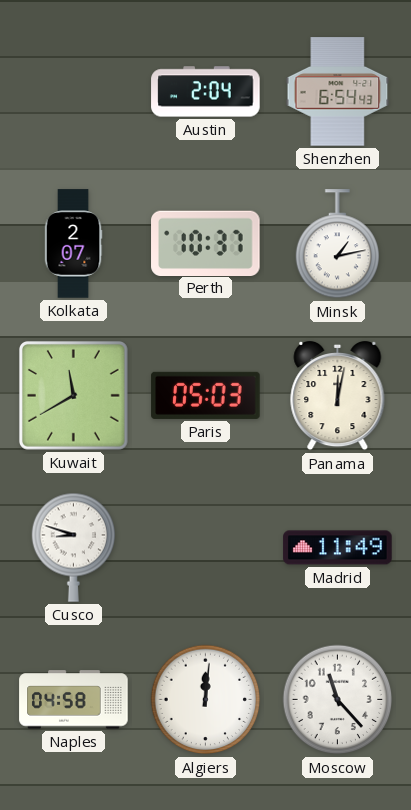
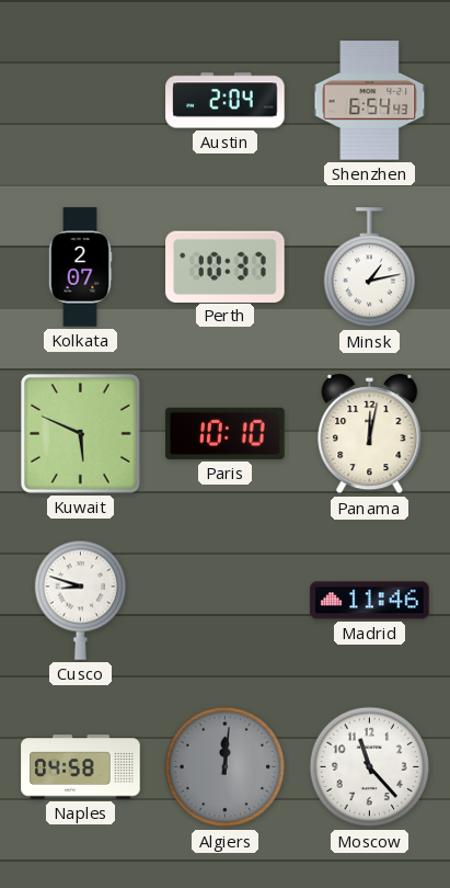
Kuwait: 11:40 -> 5:49
Paris: 05:03 -> 10:10
Madrid: 11:49 -> 11:46
Algiers dial: white -> grey
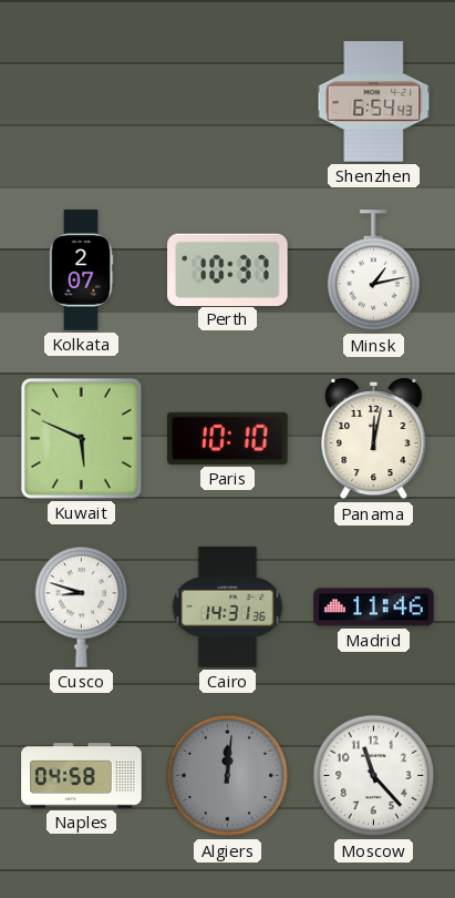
Austin: 2:04 -> none
Cairo: none -> 14:31
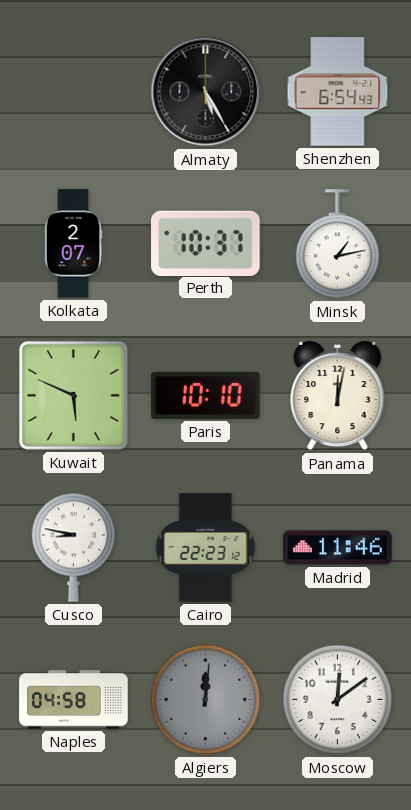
Almaty: none -> 5:25
Cusco: 8:48 -> 8:47
Cairo: 14:31 -> 22:23
Moscow: 11:23 -> 12:09
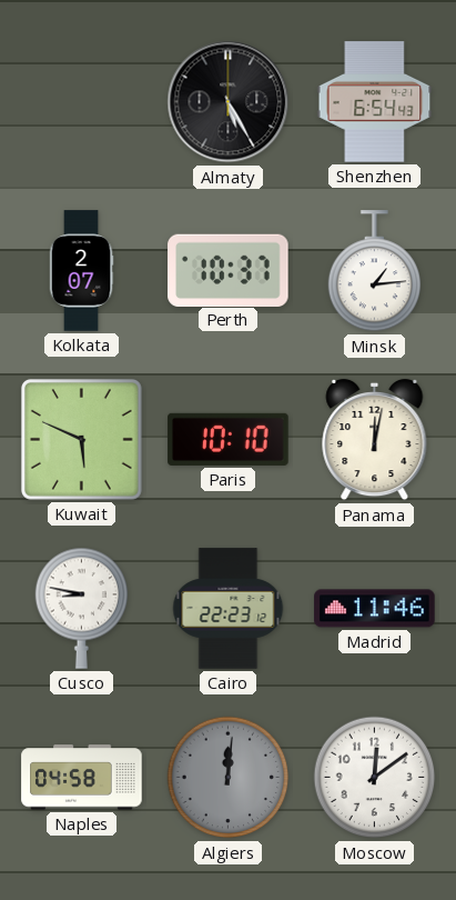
Minsk: 1:13 -> 1:14
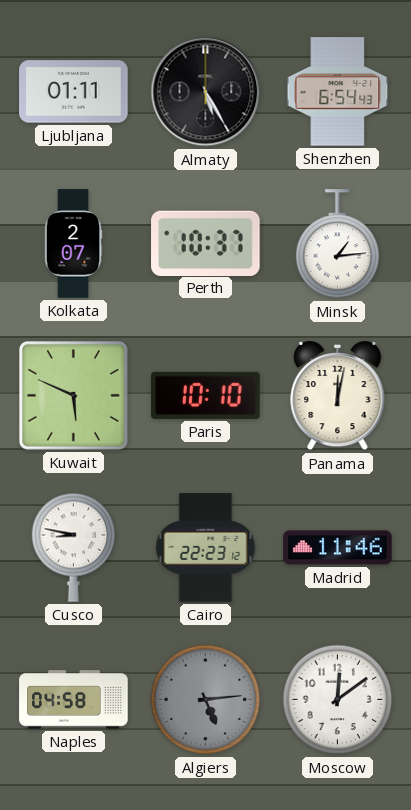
Ljubljana: none -> 01:11
Algiers: 12:01 -> 5:14
